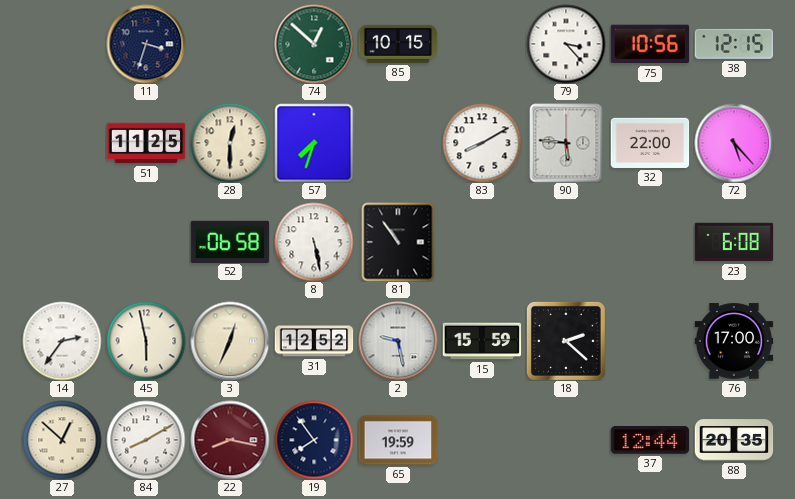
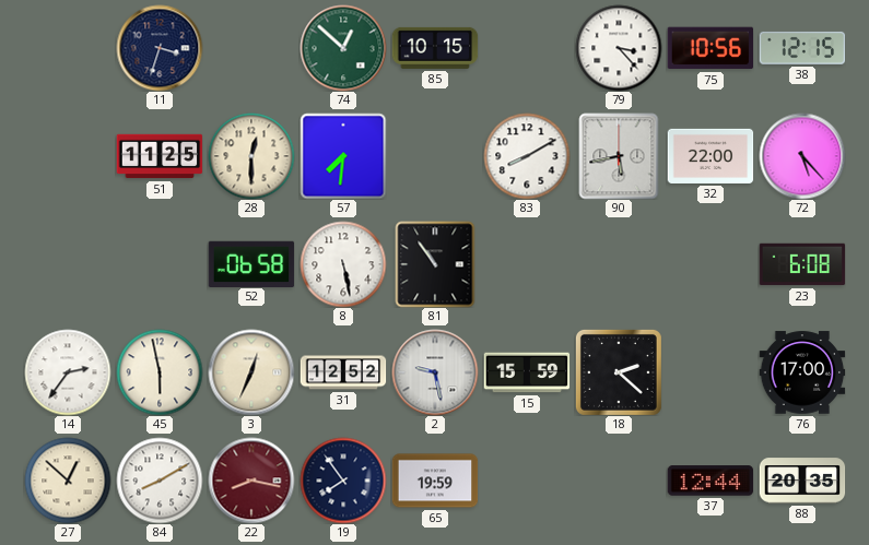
57: 7:33 -> 7:31
90: 5:46 -> 5:43
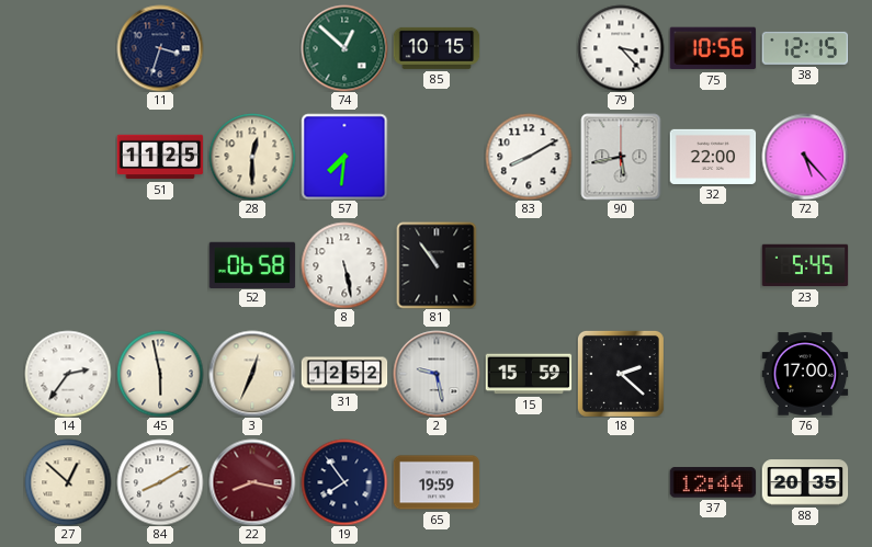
23: 6:08 -> 5:45
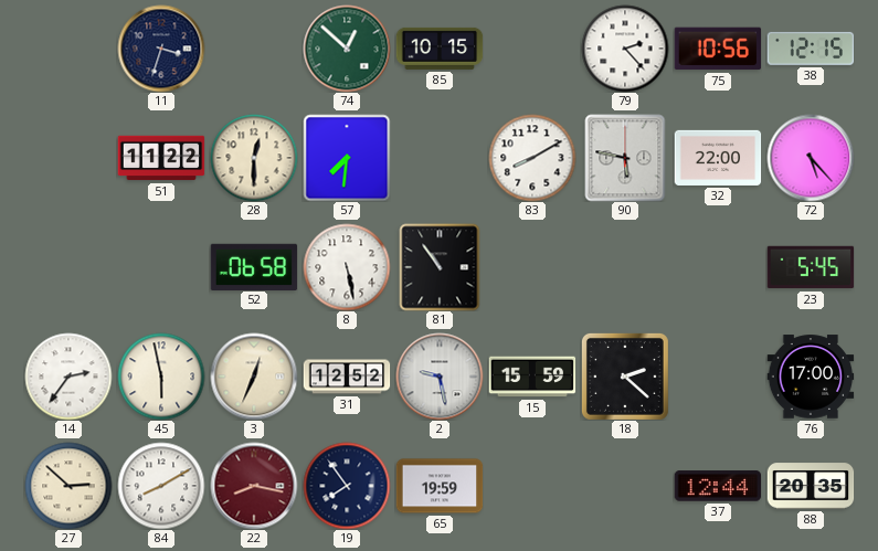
79: 3:23 -> 2:23
51: 11:25 -> 11:22
90: 5:43 -> 5:47
27: 12:52 -> 2:52
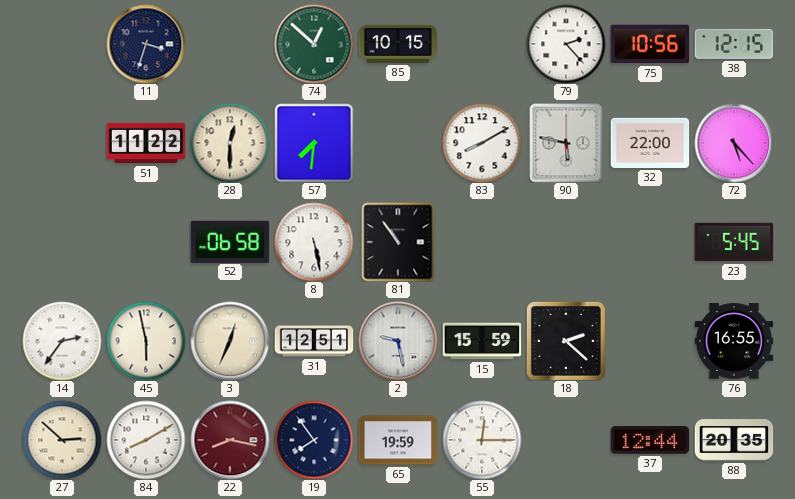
31: 12:52 -> 12:51
76: 17:00 -> 16:55
55: none -> 12:15
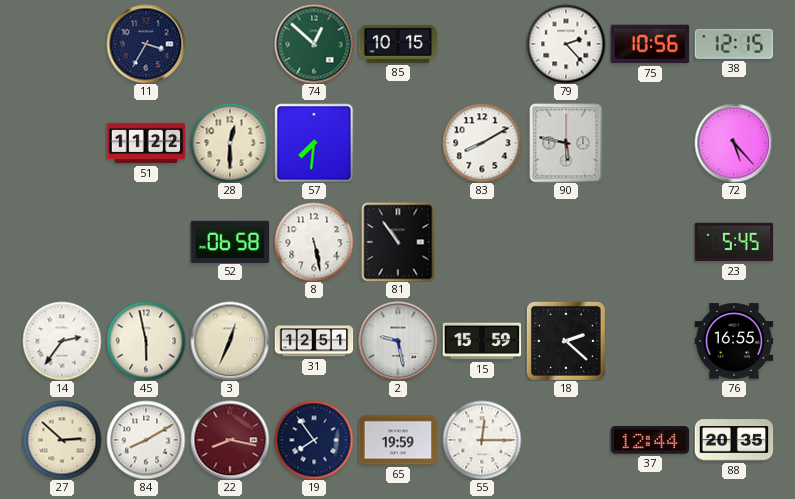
11: 3:33 -> 3:35
32: 22:00 -> none
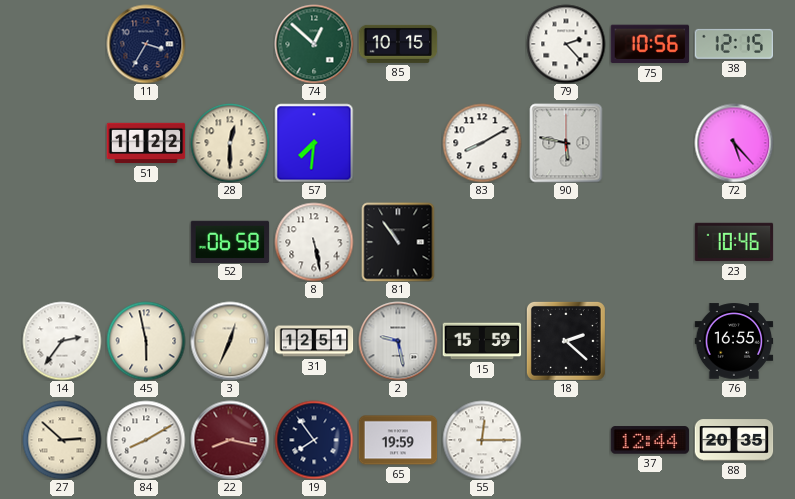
23: 5:45 -> 10:46
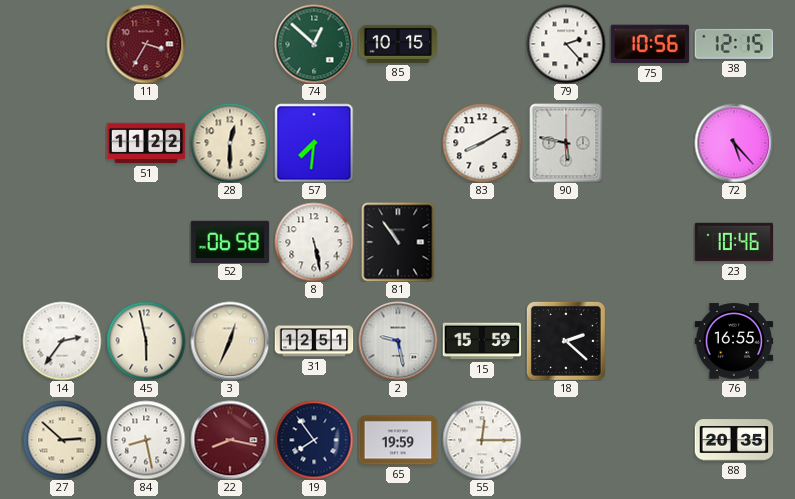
11 dial: navy -> burgundy
84: 8:10 -> 8:28
37: 12:44 -> none
